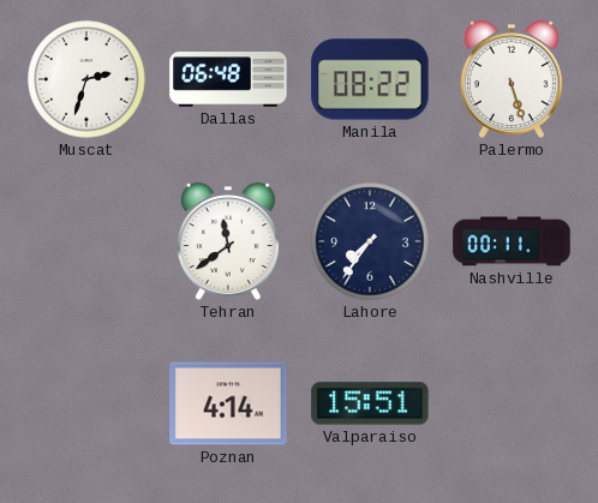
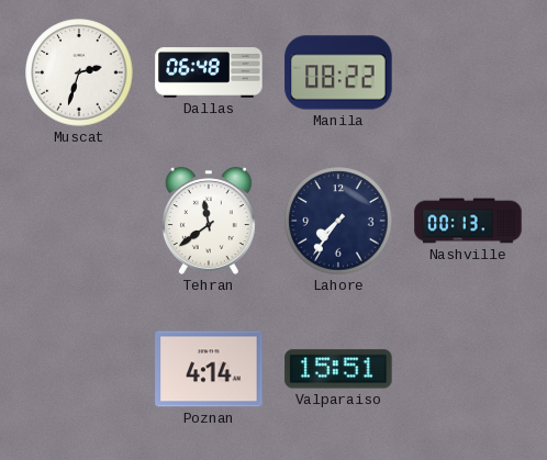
Palermo: 5:27 -> none
Nashville: 00:11 -> 00:13
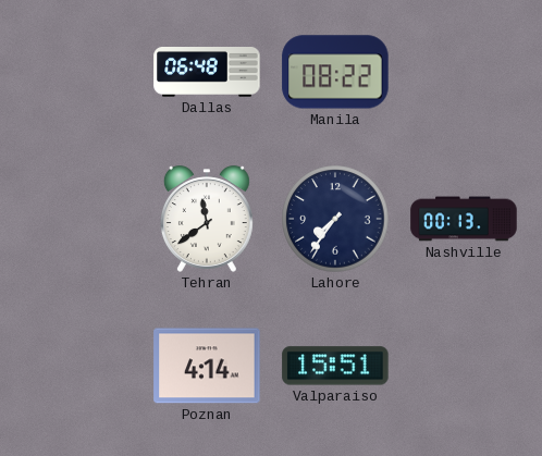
Muscat: 2:33 -> none
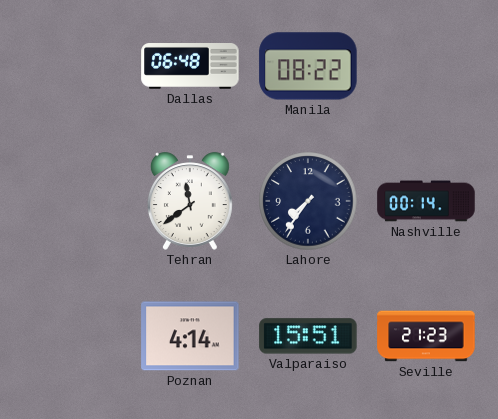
Nashville: 00:13 -> 00:14
Seville: none -> 21:23
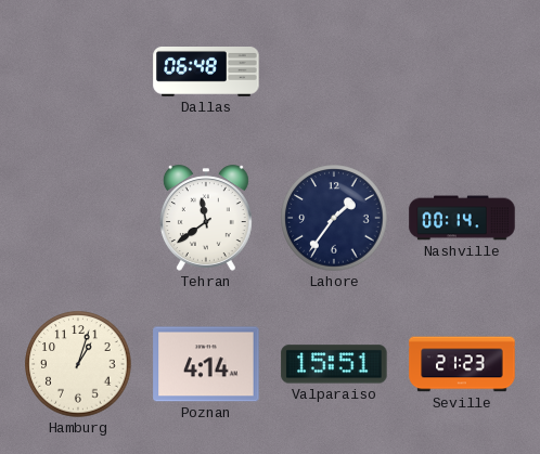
Manila: 08:22 -> none
Lahore: 7:36 -> 1:36
Hamburg: none -> 1:03
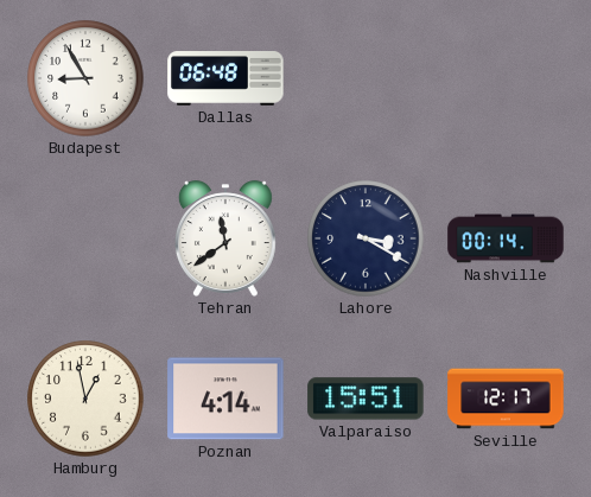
Budapest: none -> 8:55
Lahore: 1:36 -> 3:20
Hamburg: 1:03 -> 12:58
Seville: 21:23 -> 12:17
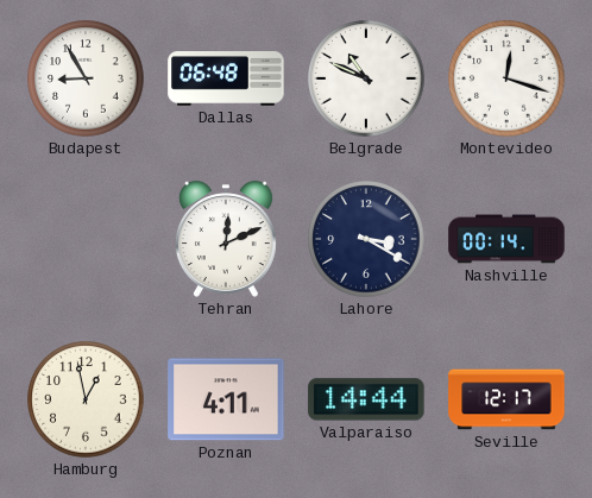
Belgrade: none -> 10:49
Montevideo: none -> 12:18
Tehran: 11:39 -> 12:11
Poznan: 4:14 -> 4:11
Valparaiso: 15:51 -> 14:44
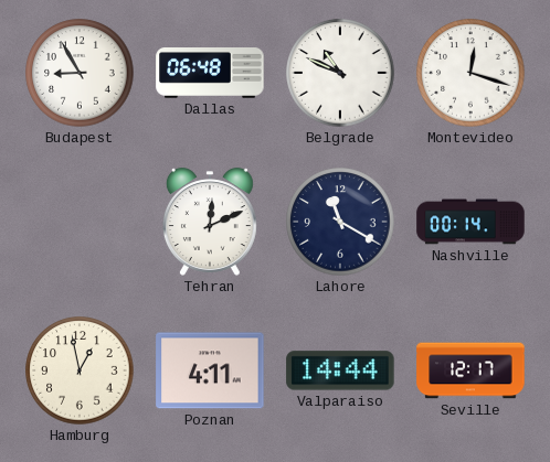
Lahore: 3:20 -> 11:20
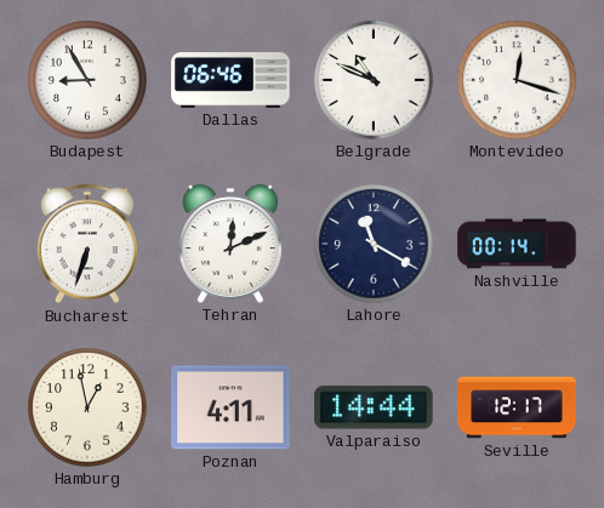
Dallas: 06:48 -> 06:46
Bucharest: none -> 6:33
